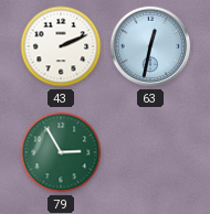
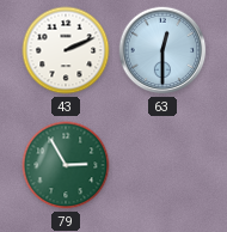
63: 12:32 -> 12:30
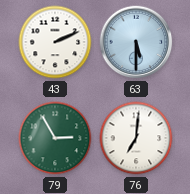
63: 12:30 -> 5:30
76: none -> 7:01
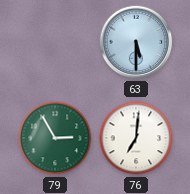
43: 2:11 -> none
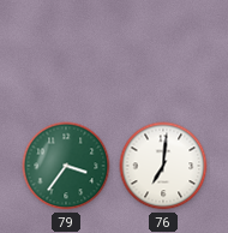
63: 5:30 -> none
79: 2:55 -> 3:36
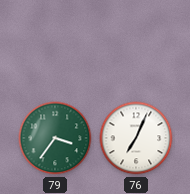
76: 7:01 -> 7:04
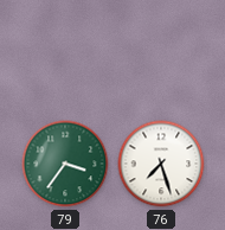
76: 7:04 -> 7:27
